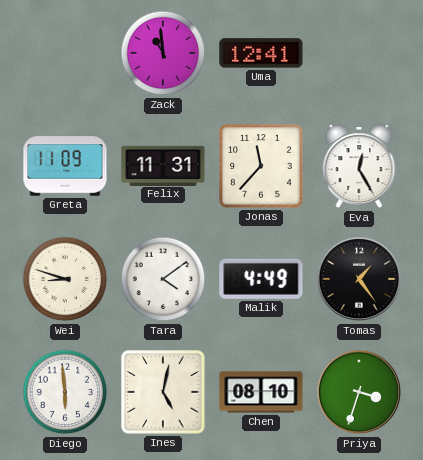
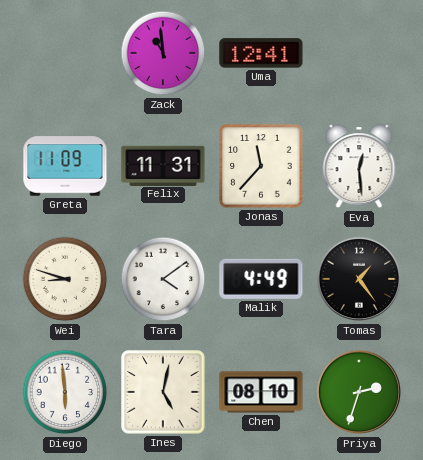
Eva: 12:25 -> 12:29
Priya: 3:33 -> 2:33
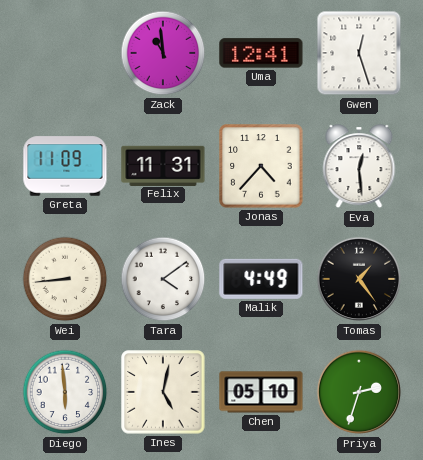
Gwen: none -> 12:27
Jonas: 11:37 -> 4:37
Wei: 8:48 -> 8:44
Chen: 08:10 -> 05:10
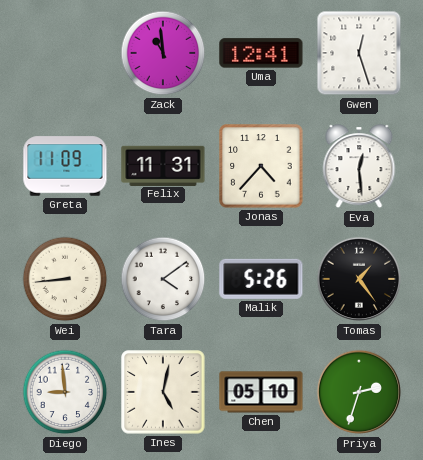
Malik: 4:49 -> 5:26
Diego: 5:59 -> 8:59
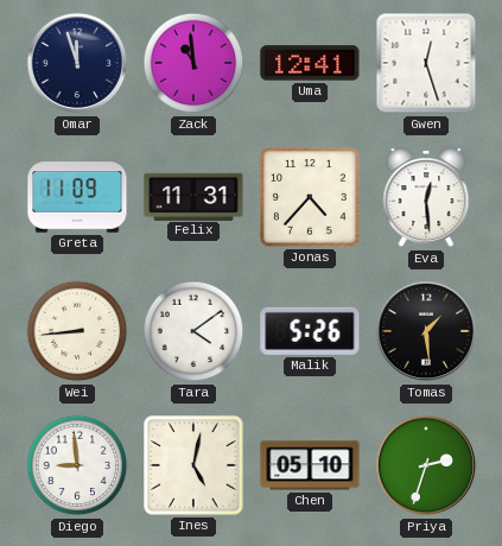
Omar: none -> 11:57
Tomas: 1:24 -> 1:29
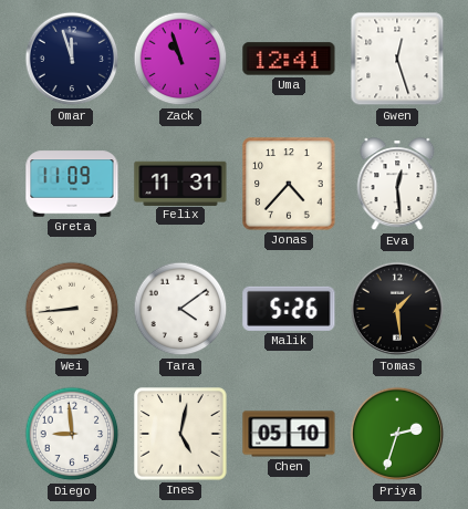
Zack: 10:59 -> 10:57
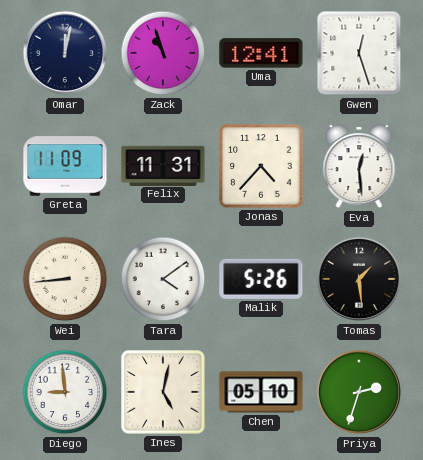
Omar: 11:57 -> 12:02
